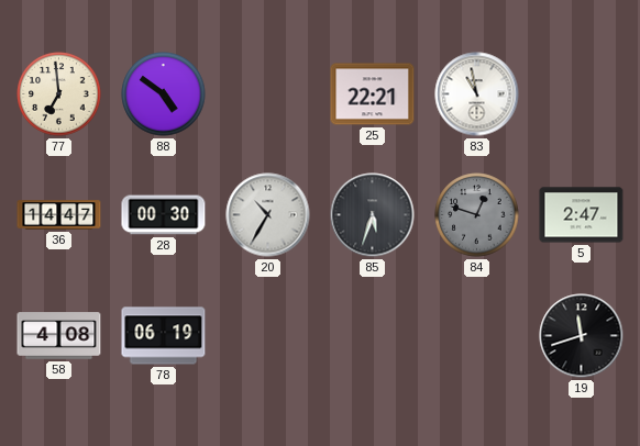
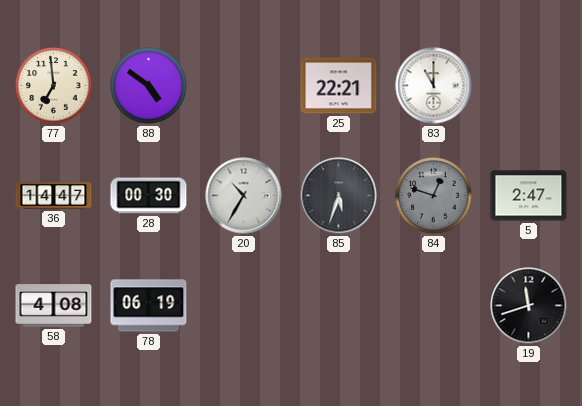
83: 10:58 -> 11:00
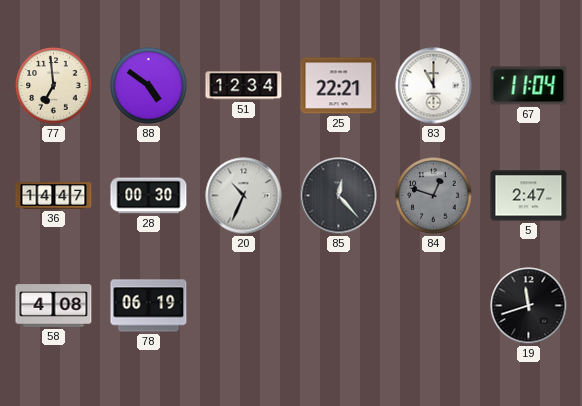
51: none -> 12:34
67: none -> 11:04
20: 10:35 -> 10:34
85: 5:33 -> 12:23
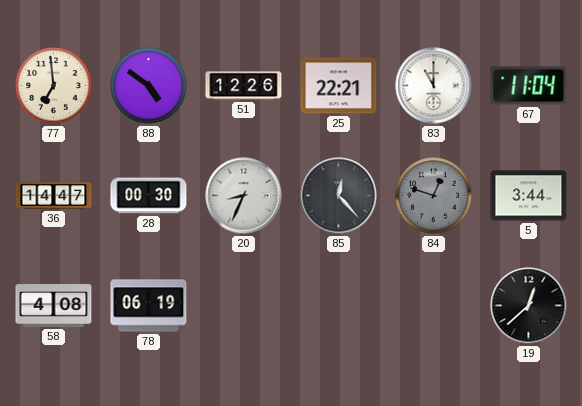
51: 12:34 -> 12:26
20: 10:34 -> 8:34
5: 2:47 -> 3:44
19: 11:42 -> 12:38
